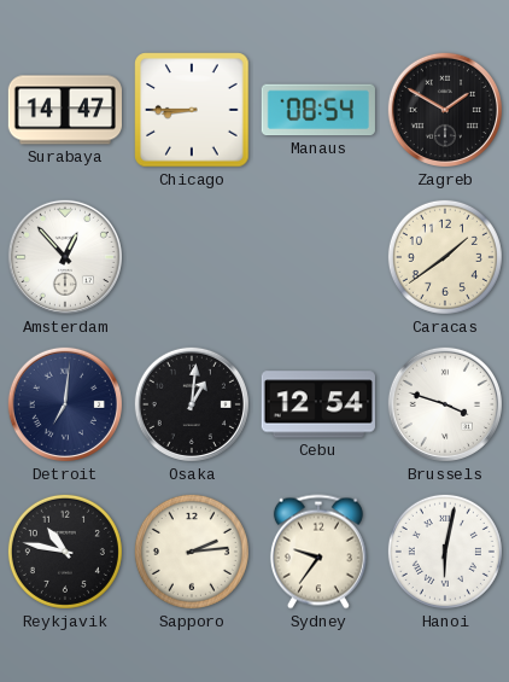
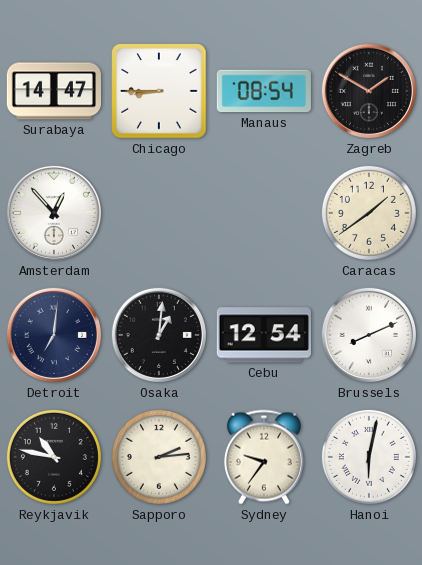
Brussels: 3:48 -> 8:11
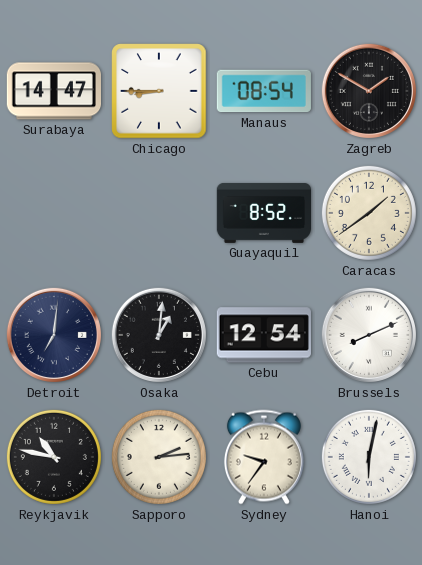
Amsterdam: 12:53 -> none
Guayaquil: none -> 8:52
